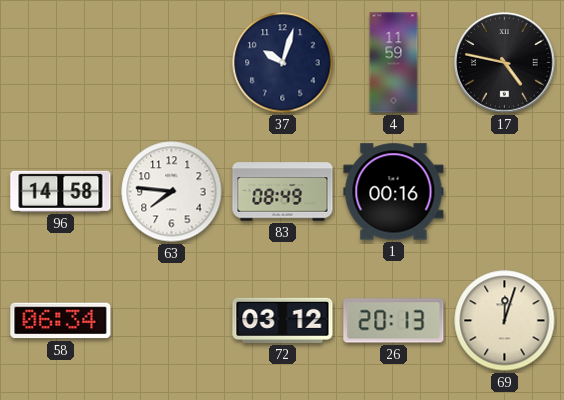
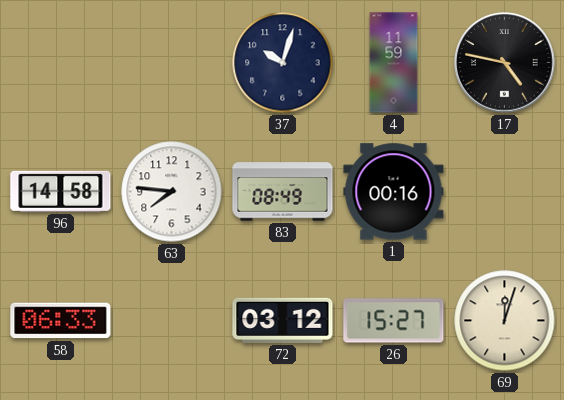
58: 06:34 -> 06:33
26: 20:13 -> 15:27
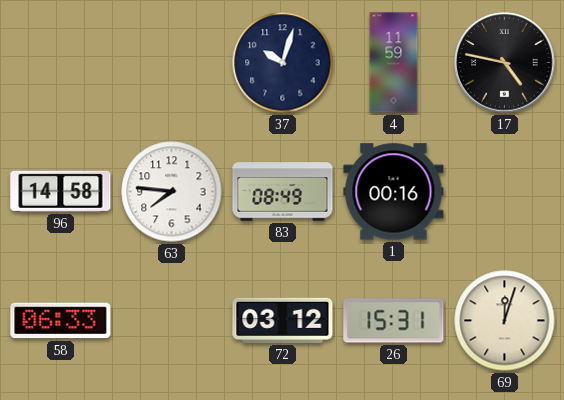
26: 15:27 -> 15:31
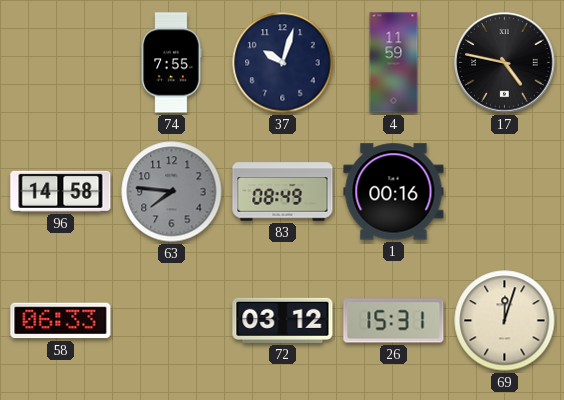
74: none -> 7:55
63 dial: white -> grey
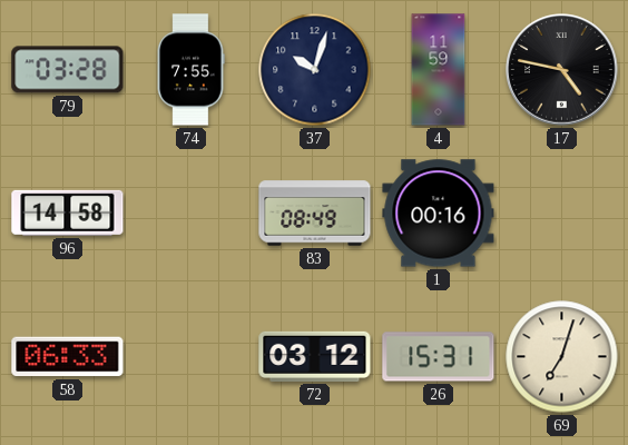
79: none -> 03:28
63: 7:46 -> none
69: 12:03 -> 7:03
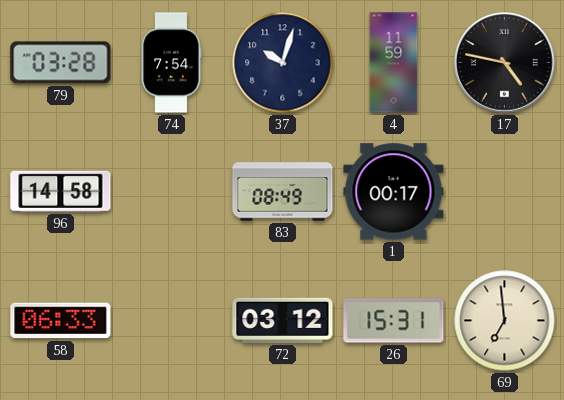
74: 7:55 -> 7:54
1: 00:16 -> 00:17
69: 7:03 -> 6:59
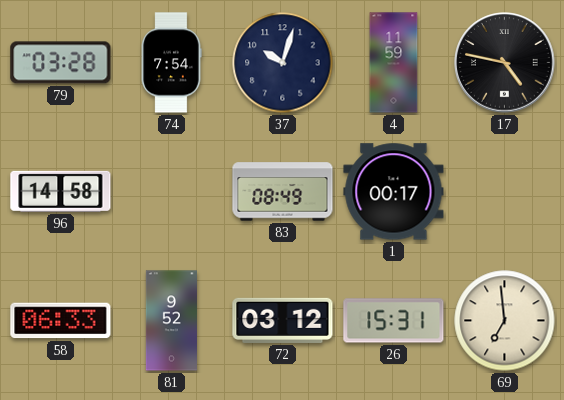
81: none -> 9:52
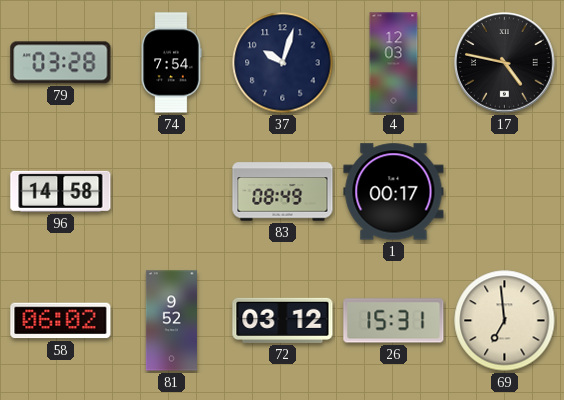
4: 11:59 -> 12:03
58: 06:33 -> 06:02
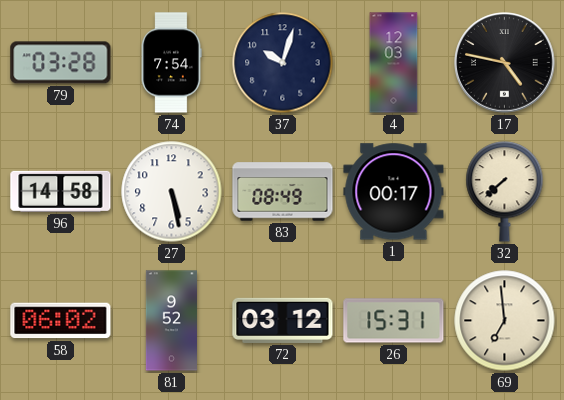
27: none -> 5:28
32: none -> 7:38
